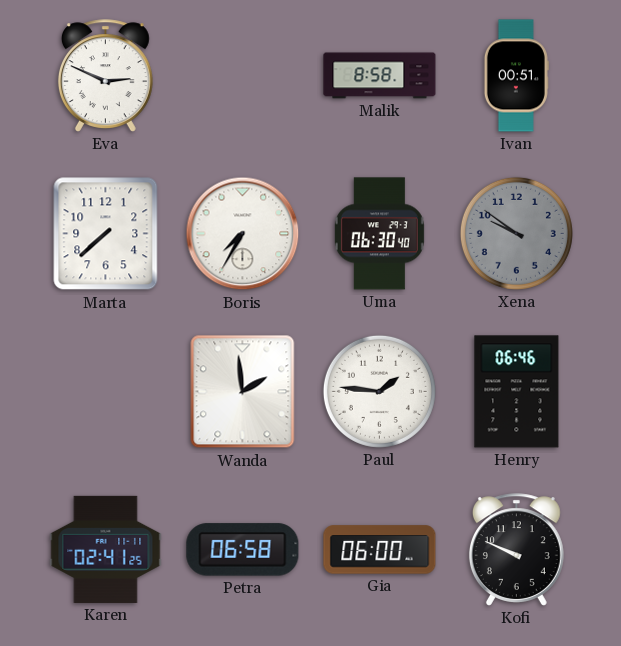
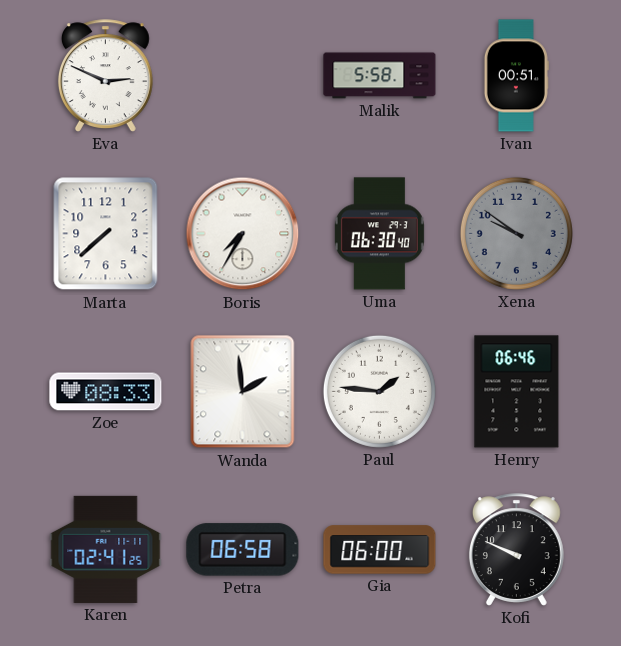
Malik: 8:58 -> 5:58
Zoe: none -> 08:33
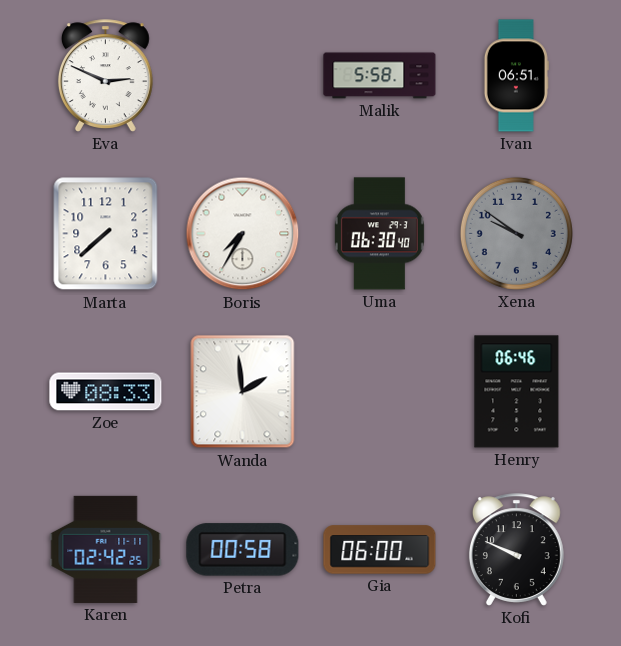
Ivan: 00:51 -> 06:51
Paul: 1:46 -> none
Karen: 02:41 -> 02:42
Petra: 06:58 -> 00:58
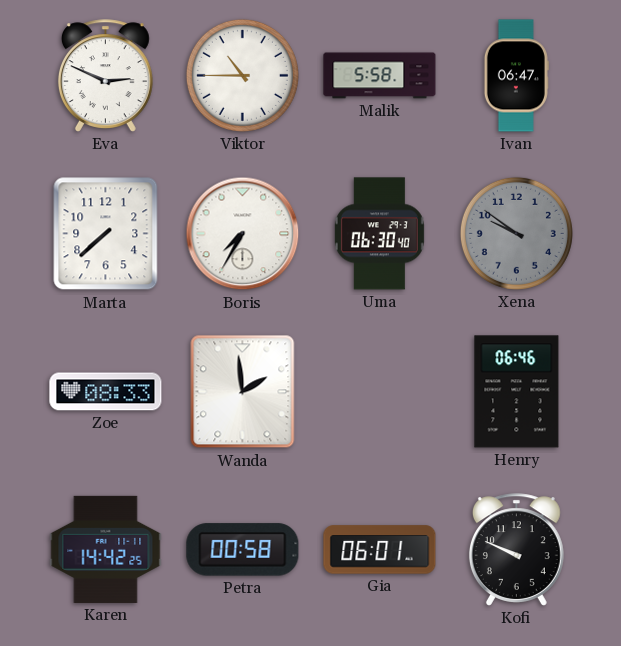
Viktor: none -> 10:45
Ivan: 06:51 -> 06:47
Karen: 02:42 -> 14:42
Gia: 06:00 -> 06:01
